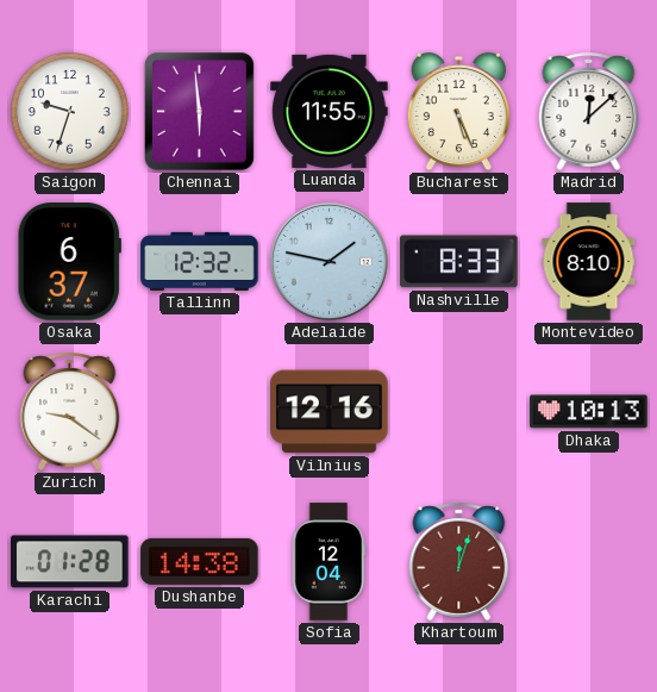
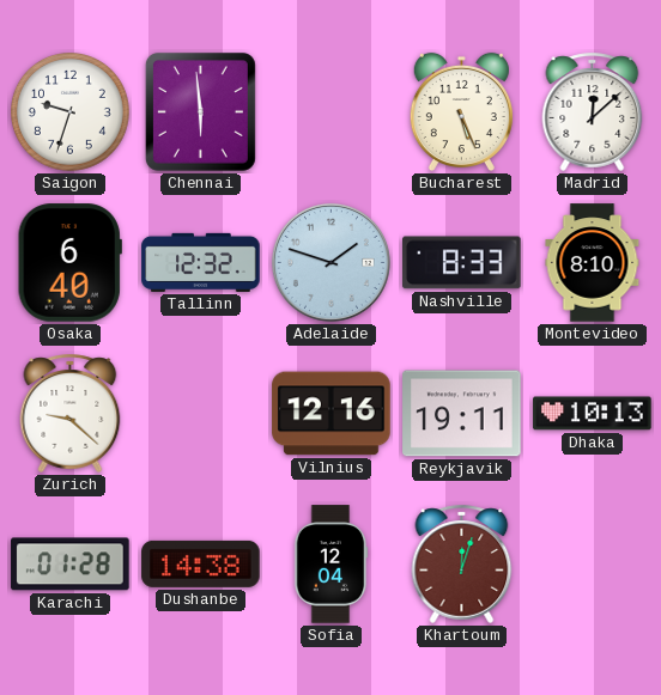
Luanda: 11:55 -> none
Osaka: 6:37 -> 6:40
Adelaide: 1:47 -> 1:48
Zurich: 9:21 -> 9:22
Reykjavik: none -> 19:11
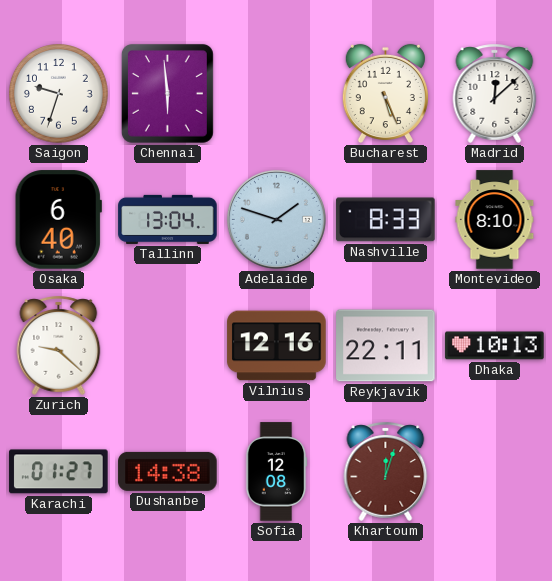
Tallinn: 12:32 -> 13:04
Reykjavik: 19:11 -> 22:11
Karachi: 01:28 -> 01:27
Sofia: 12:04 -> 12:08
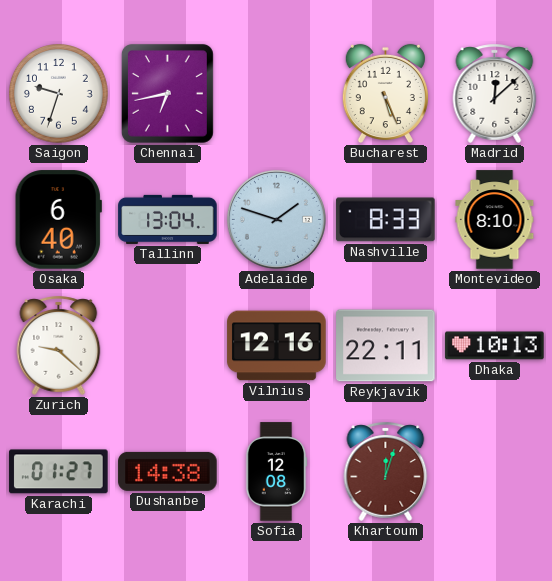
Chennai: 5:59 -> 6:43
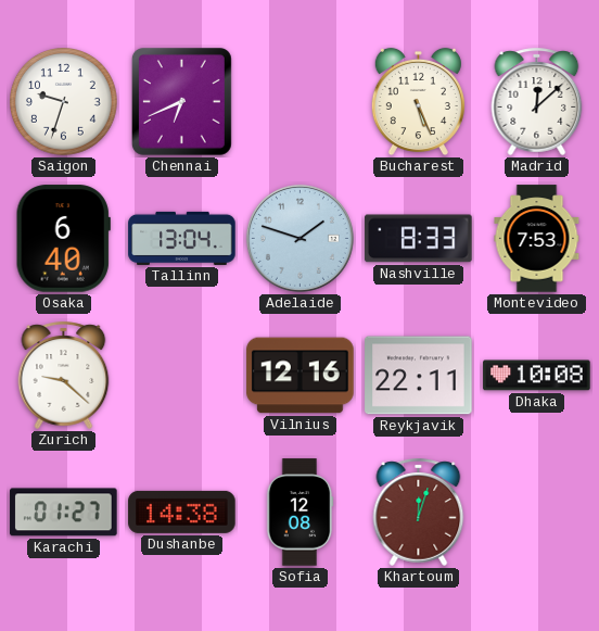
Chennai: 6:43 -> 6:41
Montevideo: 8:10 -> 7:53
Dhaka: 10:13 -> 10:08
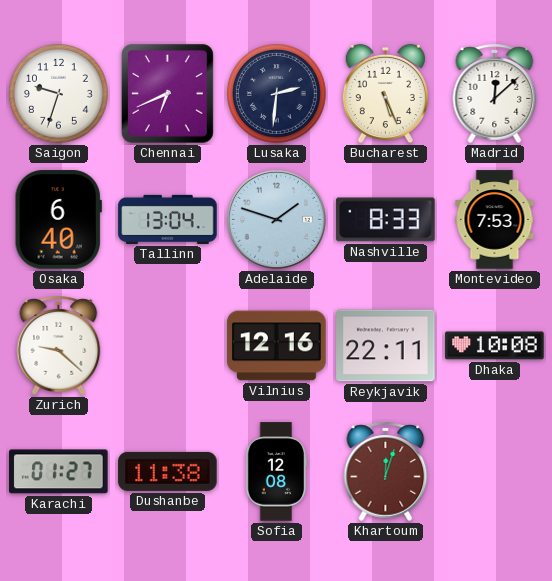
Lusaka: none -> 2:31
Dushanbe: 14:38 -> 11:38
